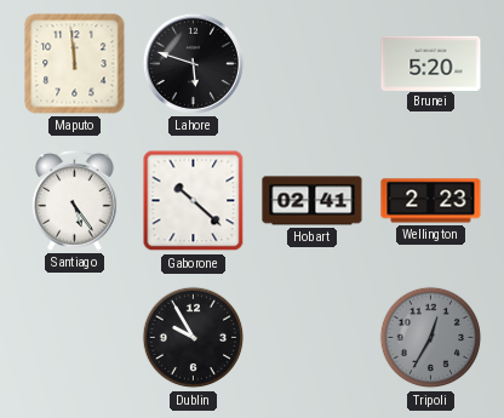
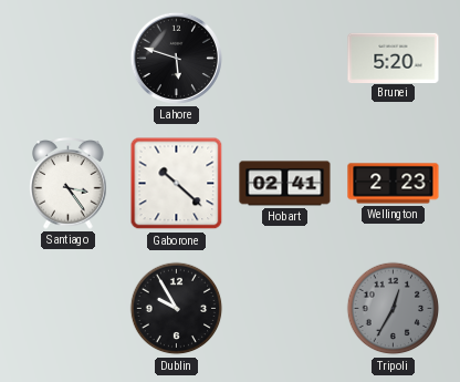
Maputo: 11:59 -> none
Santiago: 5:24 -> 3:24
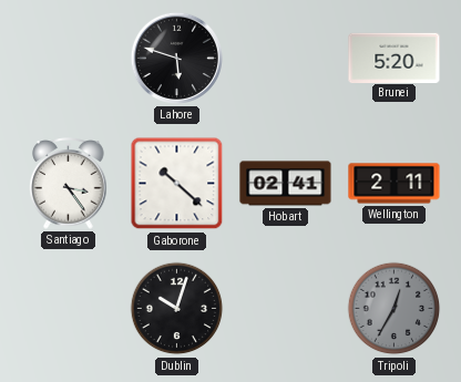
Wellington: 2:23 -> 2:11
Dublin: 9:55 -> 10:03
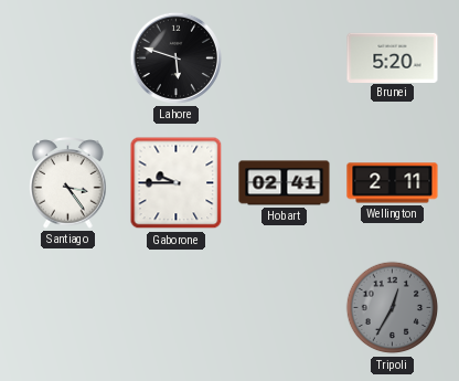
Gaborone: 10:22 -> 9:45
Dublin: 10:03 -> none
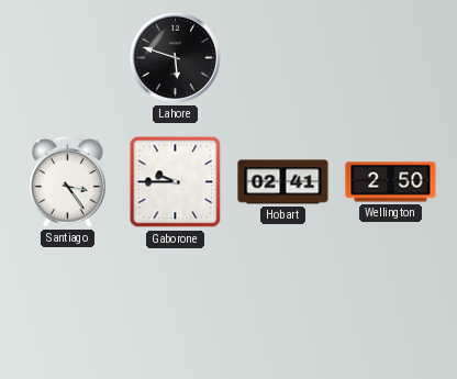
Brunei: 5:20 -> none
Wellington: 2:11 -> 2:50
Tripoli: 12:35 -> none
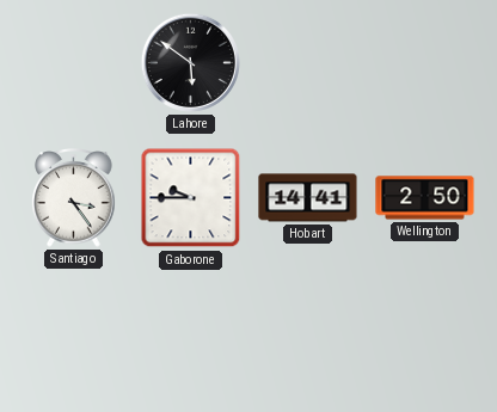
Lahore: 5:48 -> 5:51
Hobart: 02:41 -> 14:41
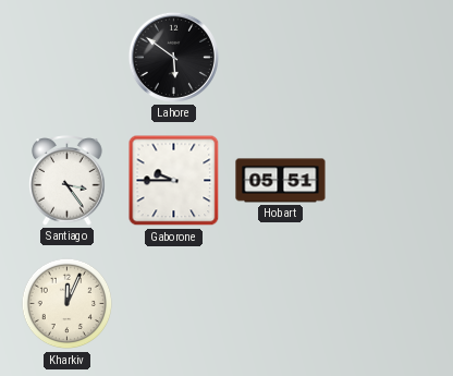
Hobart: 14:41 -> 05:51
Wellington: 2:50 -> none
Kharkiv: none -> 12:04
